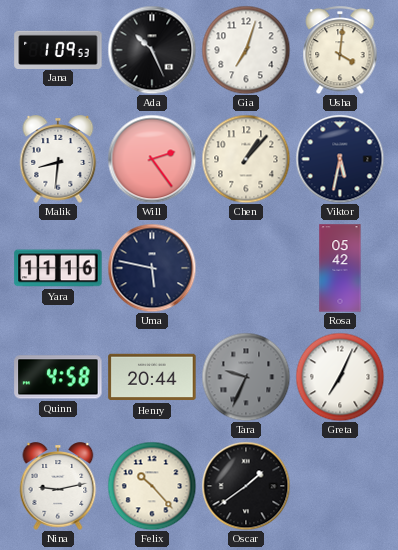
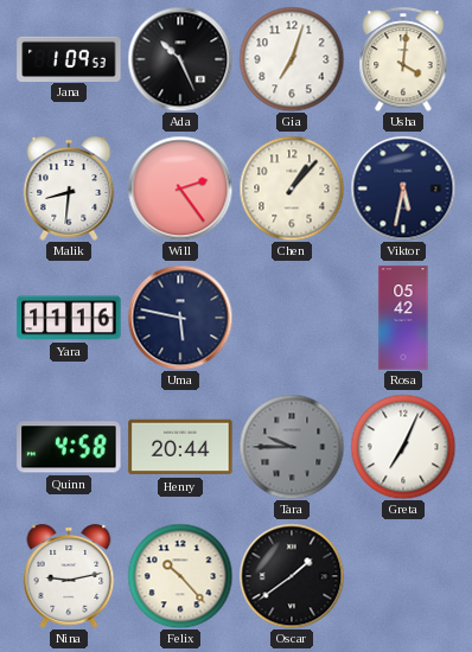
Tara: 9:34 -> 9:45
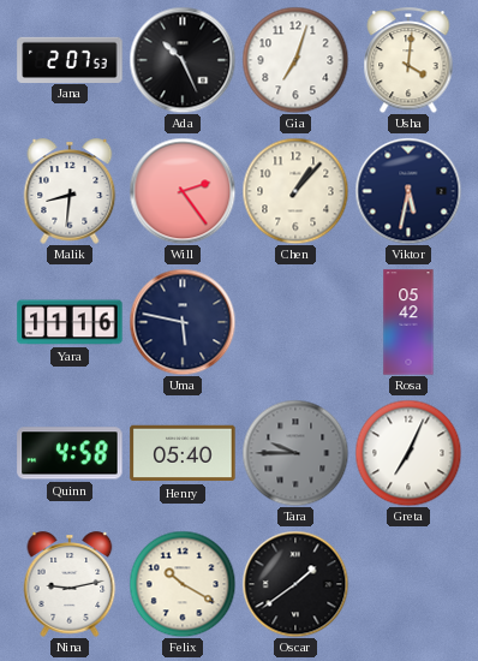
Jana: 1:09 -> 2:07
Henry: 20:44 -> 05:40
Felix: 10:23 -> 10:20
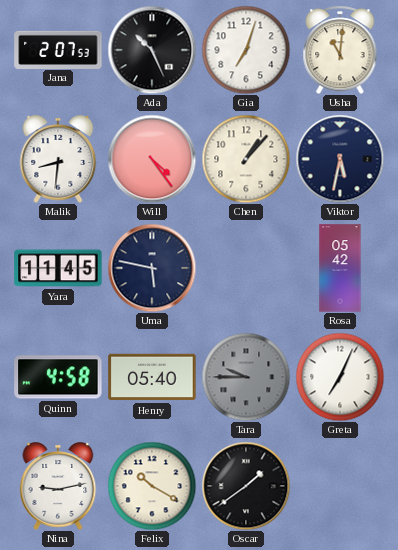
Usha: 4:01 -> 11:01
Will: 2:24 -> 4:24
Yara: 11:16 -> 11:45
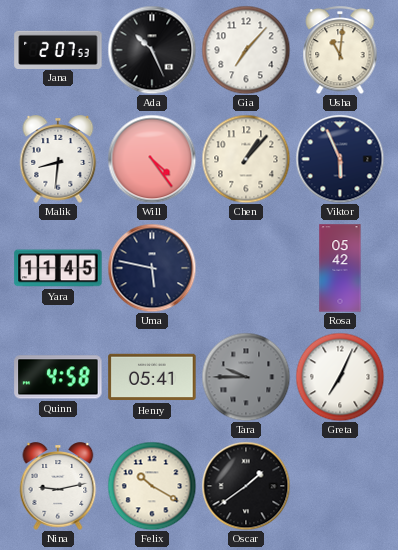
Gia: 7:03 -> 7:07
Viktor: 5:32 -> 5:56
Henry: 05:40 -> 05:41
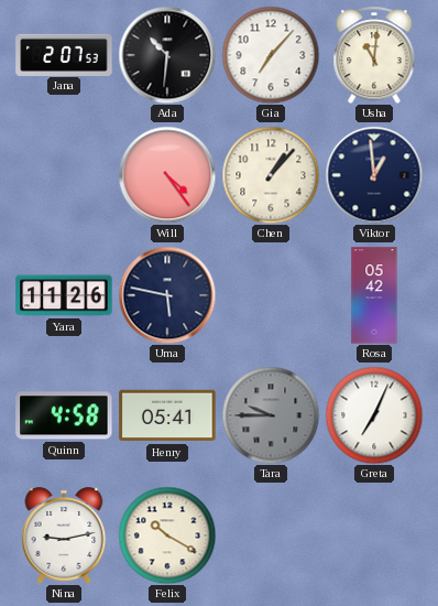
Ada: 10:26 -> 10:31
Malik: 8:31 -> none
Viktor: 5:56 -> 12:59
Yara: 11:45 -> 11:26
Oscar: 1:39 -> none
